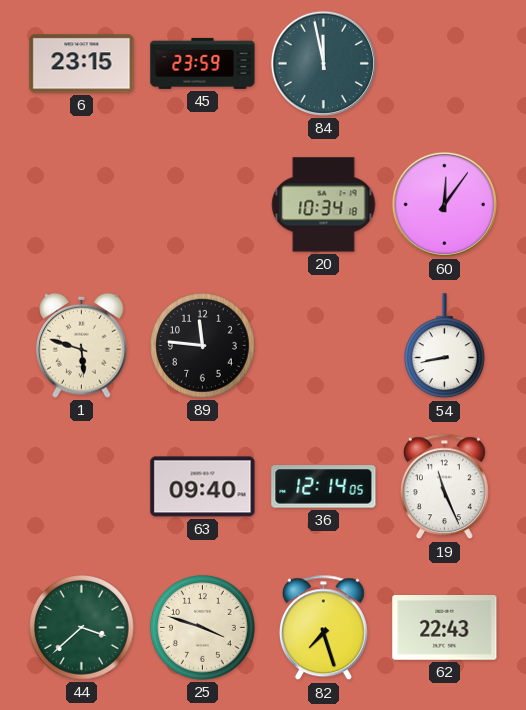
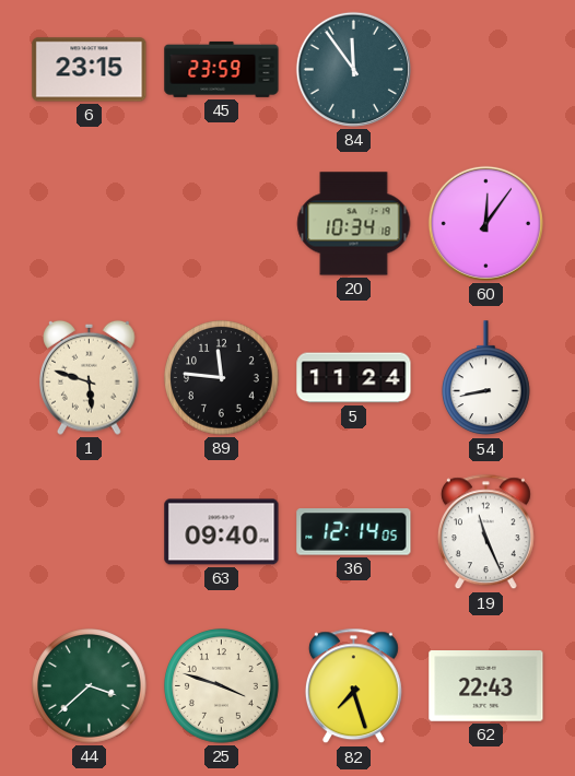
84: 11:58 -> 11:54
5: none -> 11:24
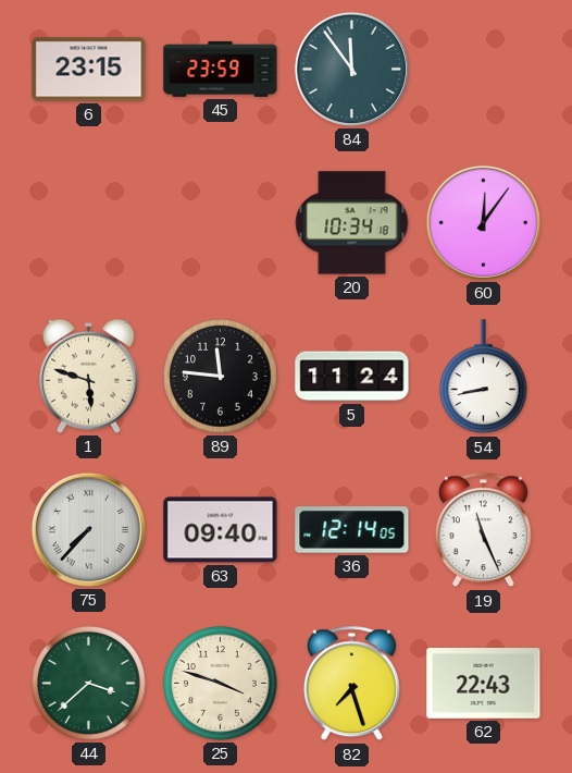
75: none -> 7:37
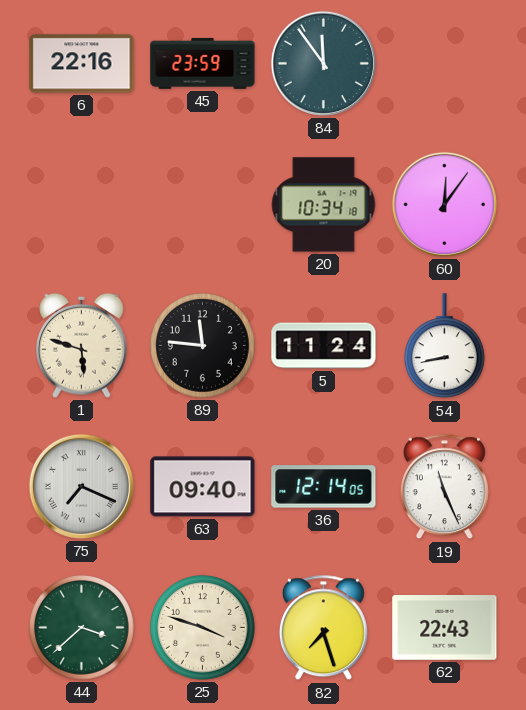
6: 23:15 -> 22:16
75: 7:37 -> 7:19
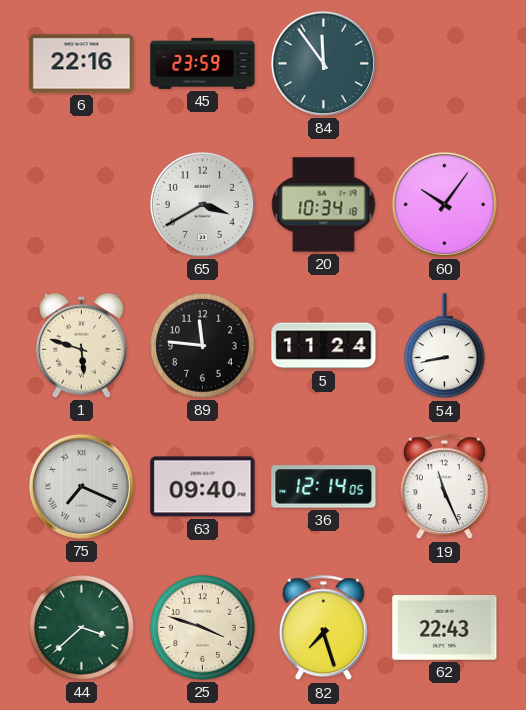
65: none -> 3:40
60: 12:06 -> 10:06
